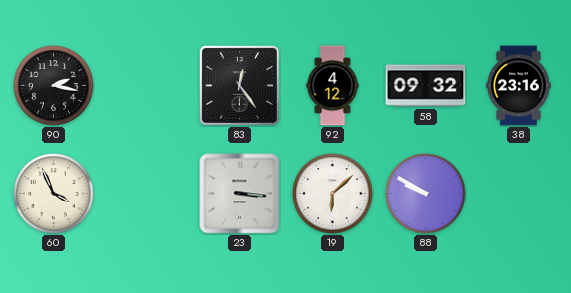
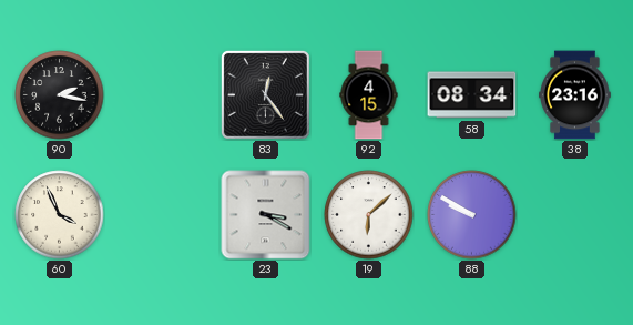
92: 4:12 -> 4:15
58: 09:32 -> 08:34
23: 3:16 -> 3:20
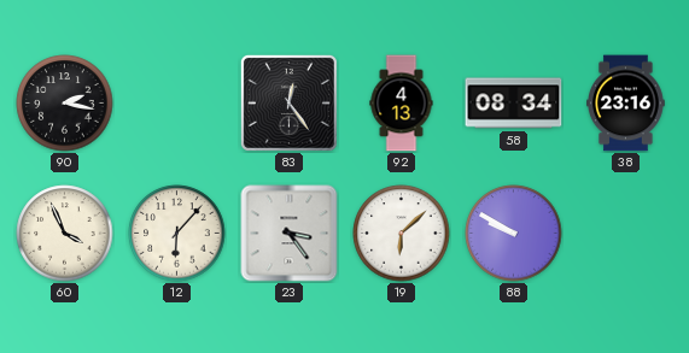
92: 4:15 -> 4:13
12: none -> 6:07
23: 3:20 -> 3:24
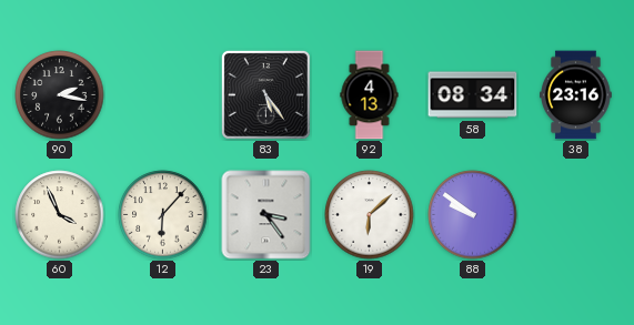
83: 12:24 -> 5:24
88: 9:50 -> 9:51
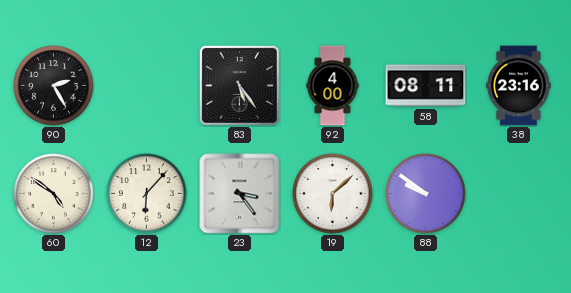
90: 2:17 -> 2:25
92: 4:13 -> 4:00
58: 08:34 -> 08:11
60: 3:56 -> 4:51
